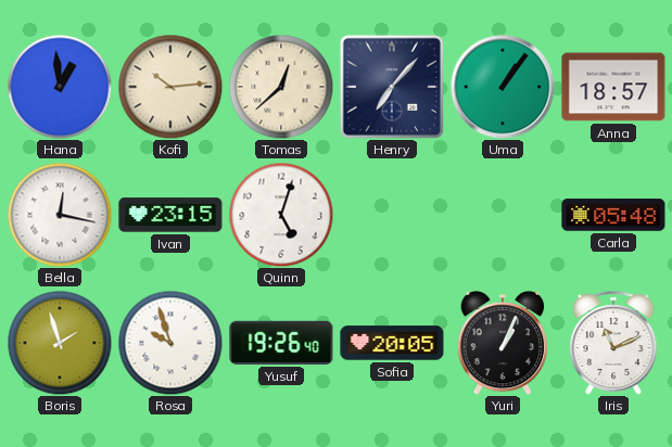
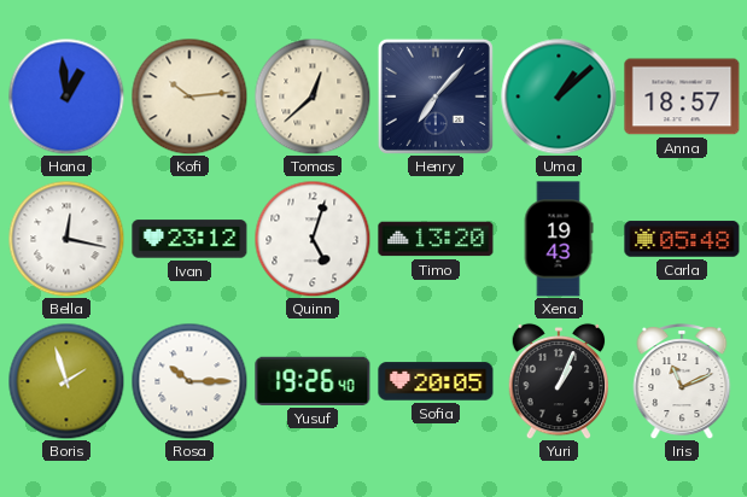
Uma: 1:06 -> 1:08
Ivan: 23:15 -> 23:12
Timo: none -> 13:20
Xena: none -> 19:43
Rosa: 9:57 -> 10:15
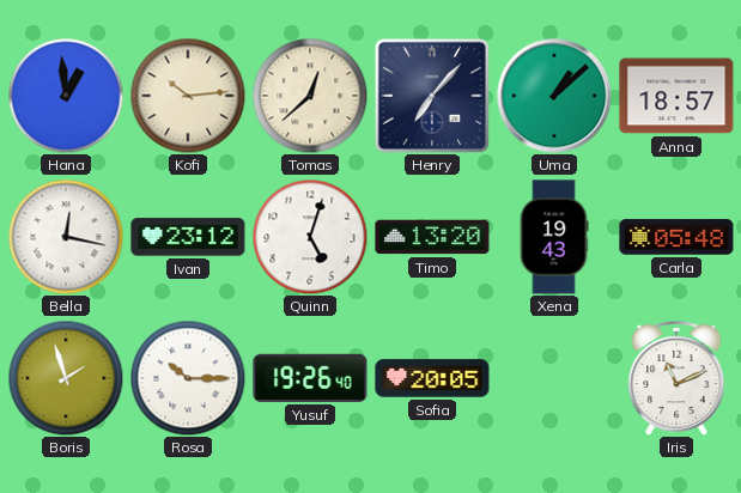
Yuri: 1:04 -> none
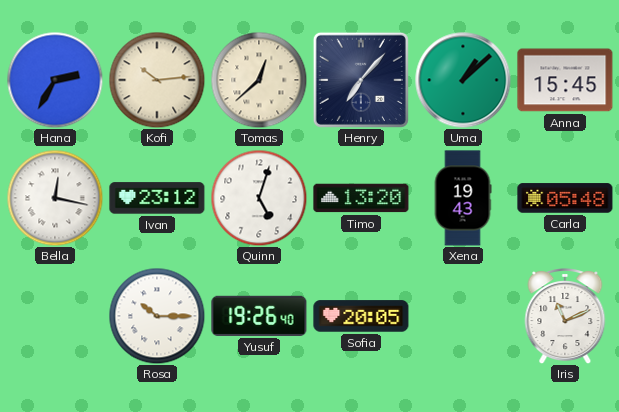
Hana: 12:59 -> 2:35
Anna: 18:57 -> 15:45
Boris: 1:57 -> none
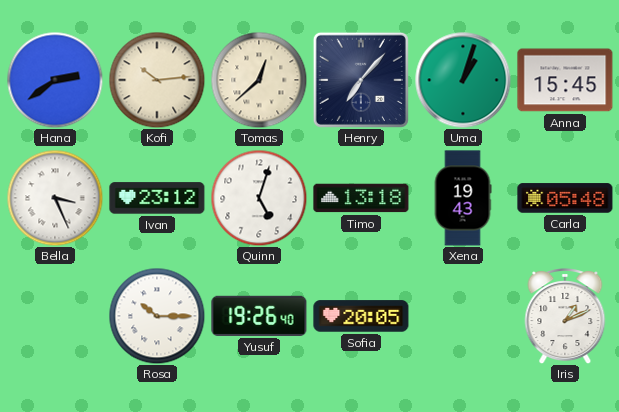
Hana: 2:35 -> 2:39
Uma: 1:08 -> 1:03
Bella: 12:17 -> 3:26
Timo: 13:20 -> 13:18
Iris: 11:11 -> 1:11
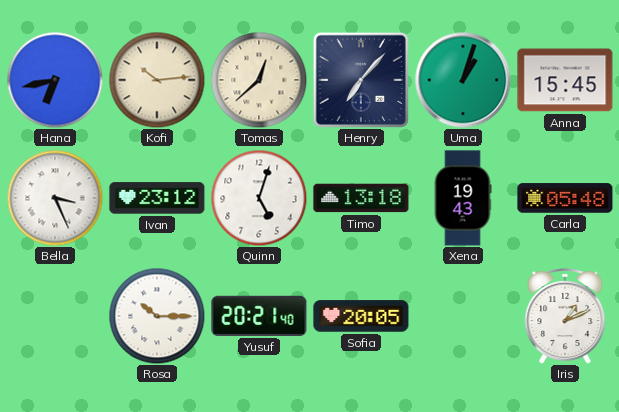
Hana: 2:39 -> 6:43
Yusuf: 19:26 -> 20:21
